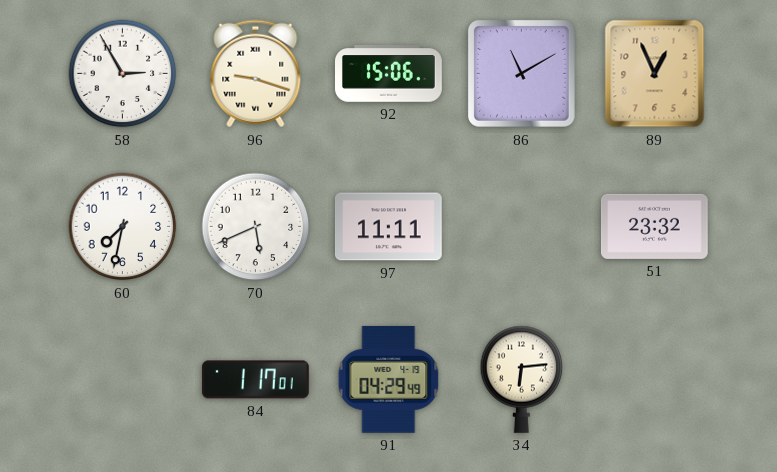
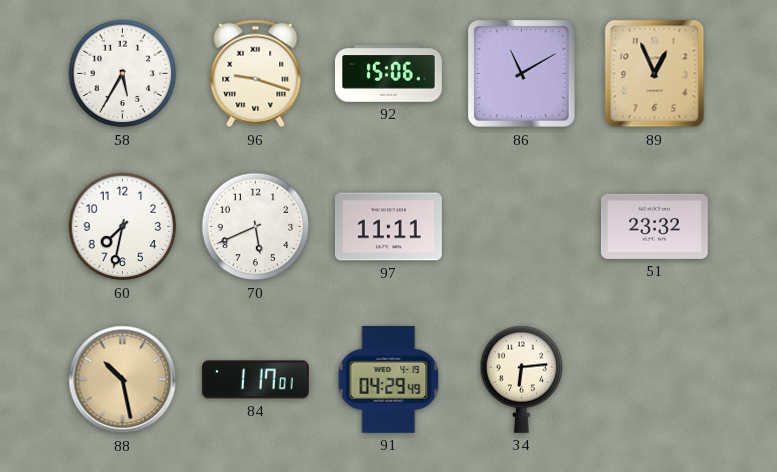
58: 2:55 -> 5:35
88: none -> 10:28
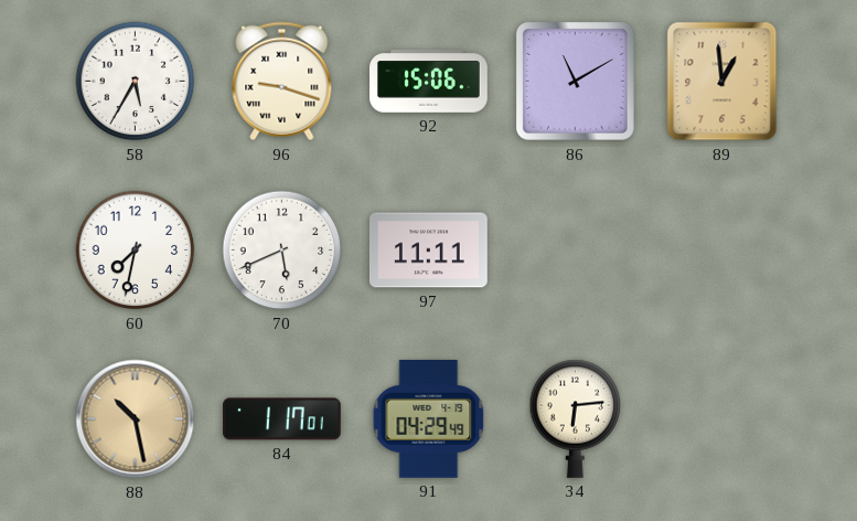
89: 12:56 -> 12:59
51: 23:32 -> none
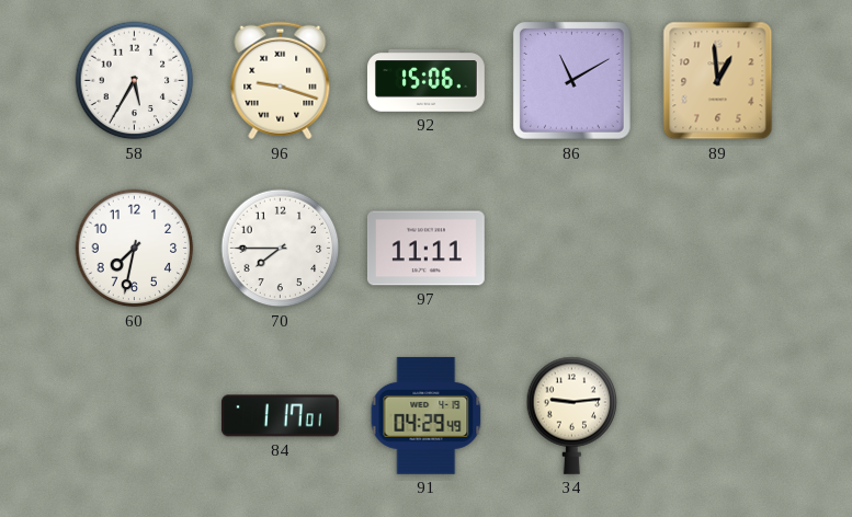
70: 5:41 -> 7:45
88: 10:28 -> none
34: 6:14 -> 9:14
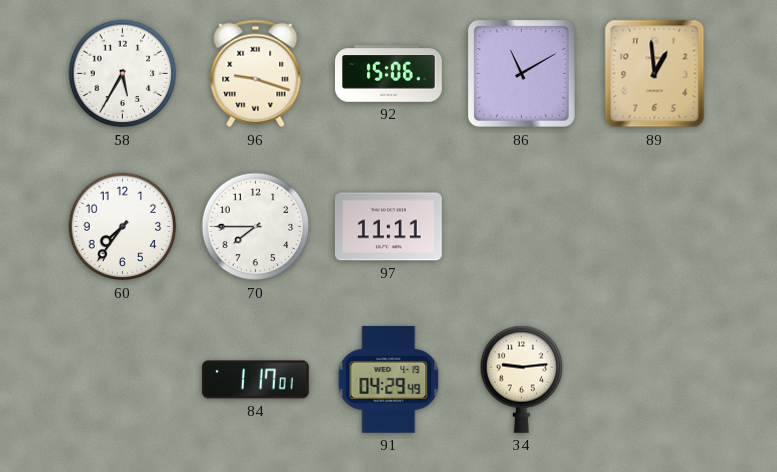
60: 7:32 -> 7:36
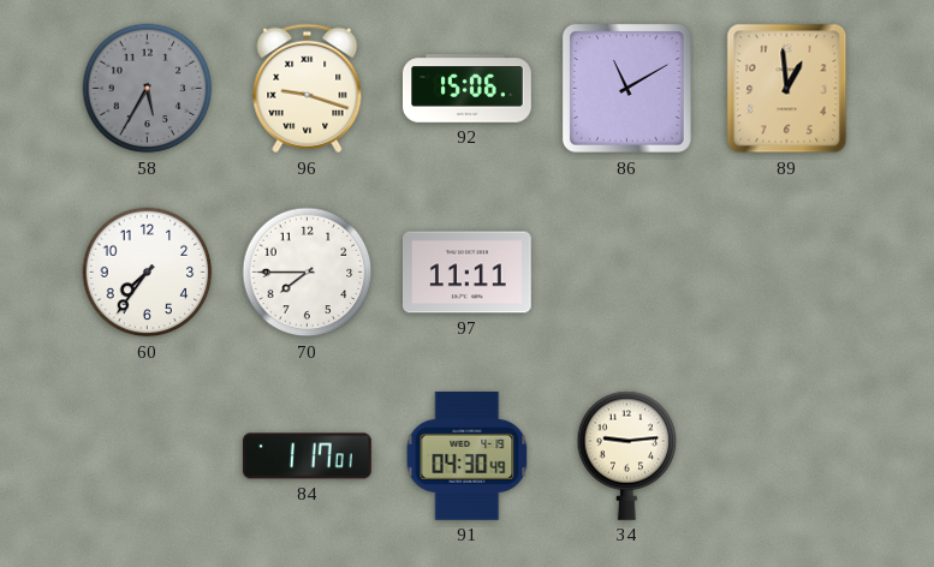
58 dial: white -> grey
91: 04:29 -> 04:30
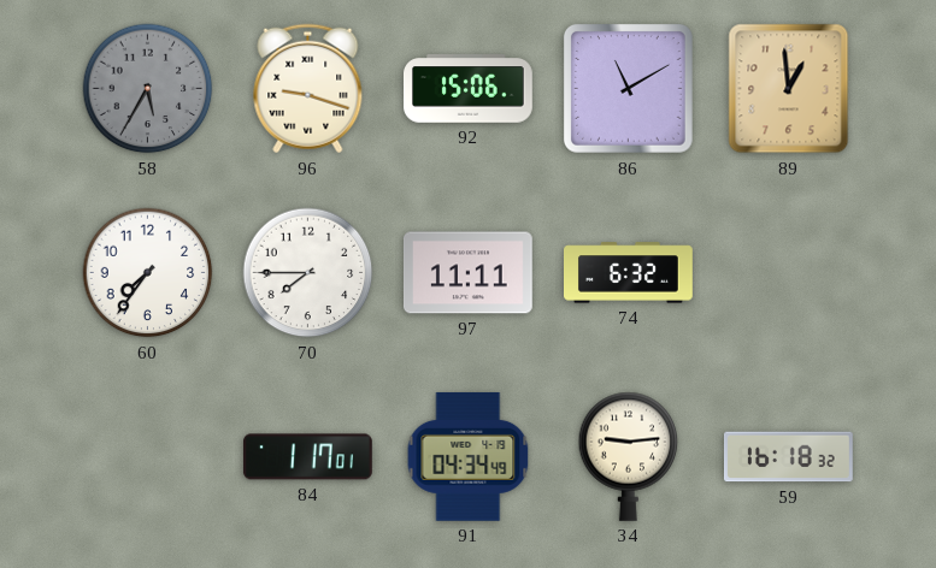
74: none -> 6:32
91: 04:30 -> 04:34
59: none -> 16:18
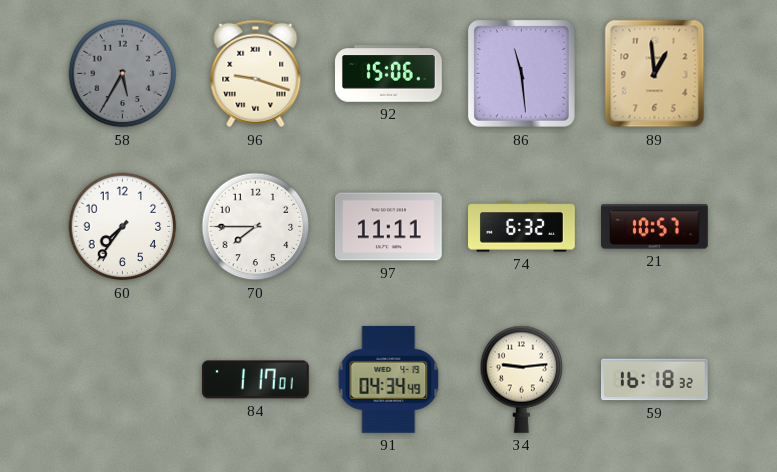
86: 11:10 -> 11:29
21: none -> 10:57
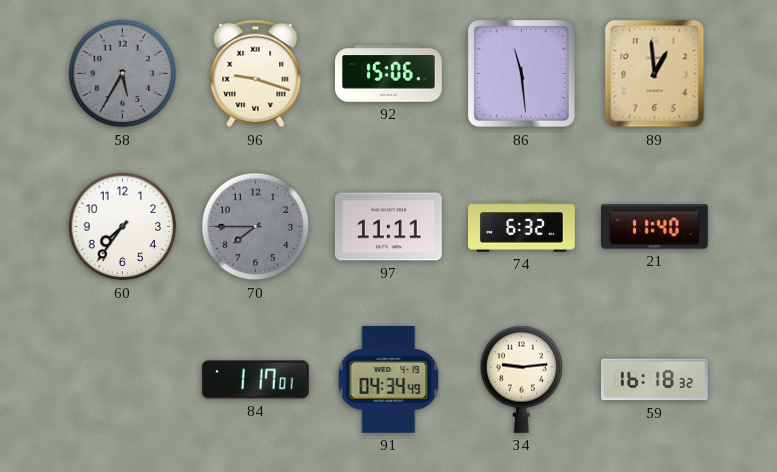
70 dial: white -> grey
21: 10:57 -> 11:40
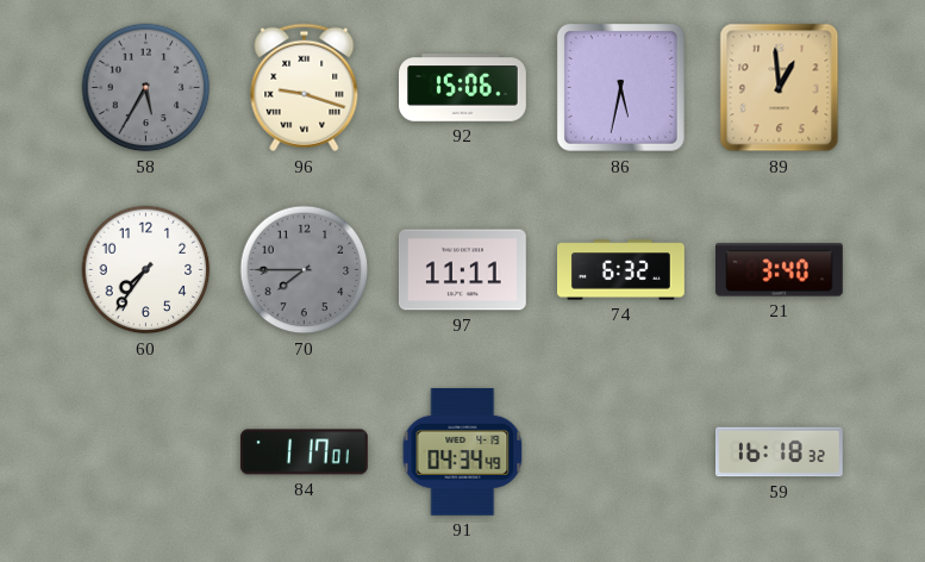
86: 11:29 -> 5:32
21: 11:40 -> 3:40
34: 9:14 -> none
